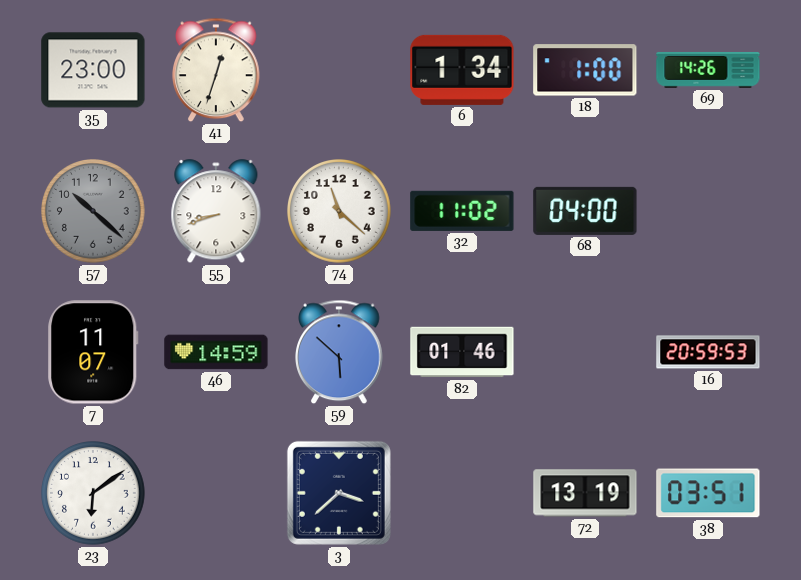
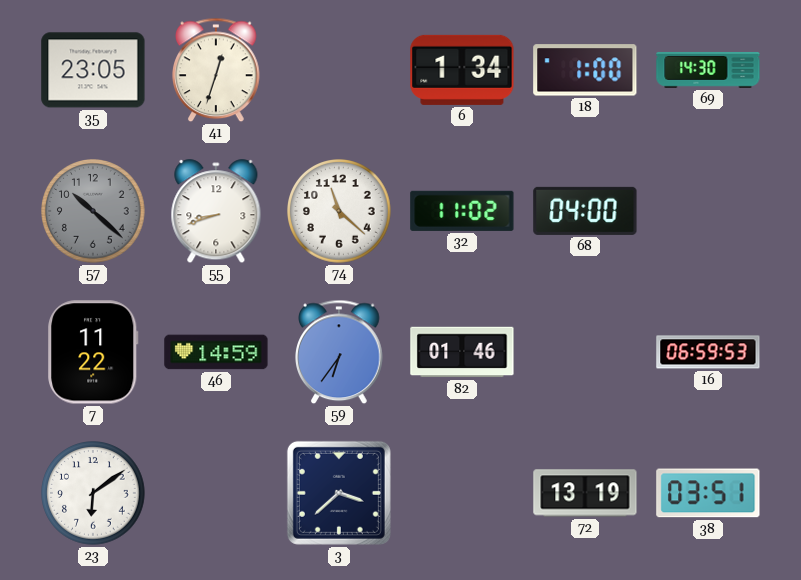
35: 23:00 -> 23:05
69: 14:26 -> 14:30
7: 11:07 -> 11:22
59: 5:52 -> 6:36
16: 20:59 -> 06:59
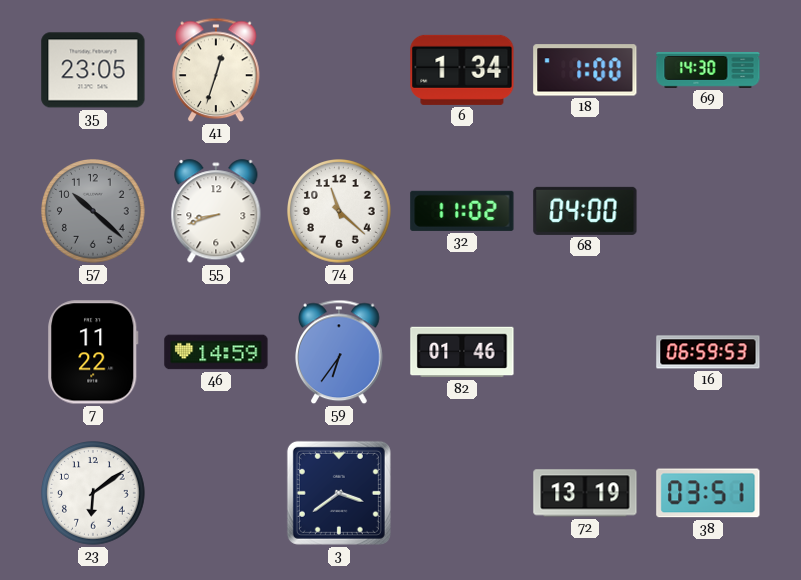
3: 3:38 -> 3:39
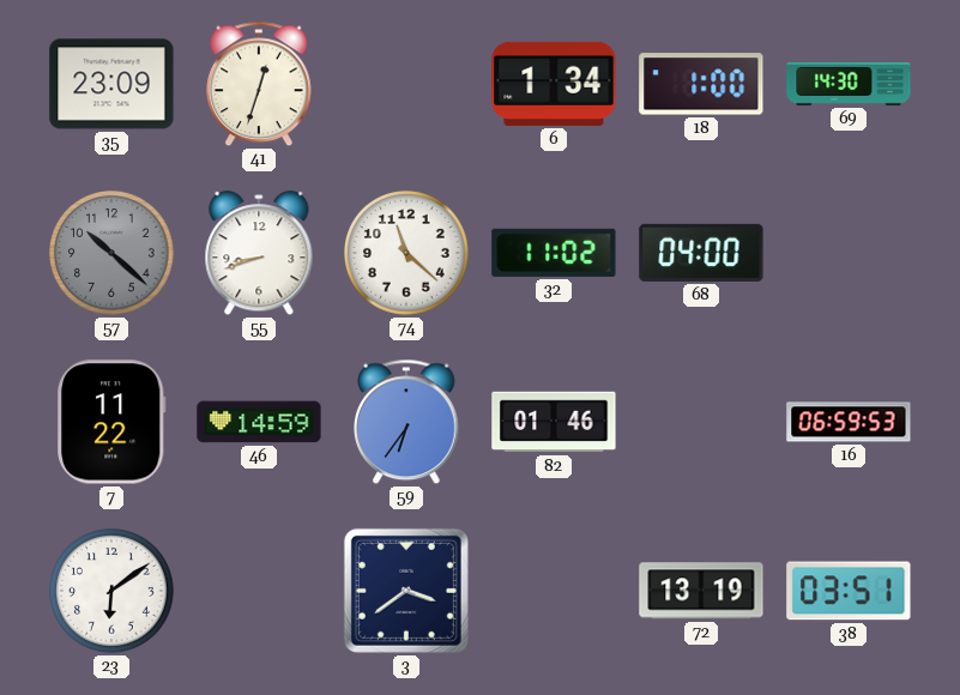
35: 23:05 -> 23:09
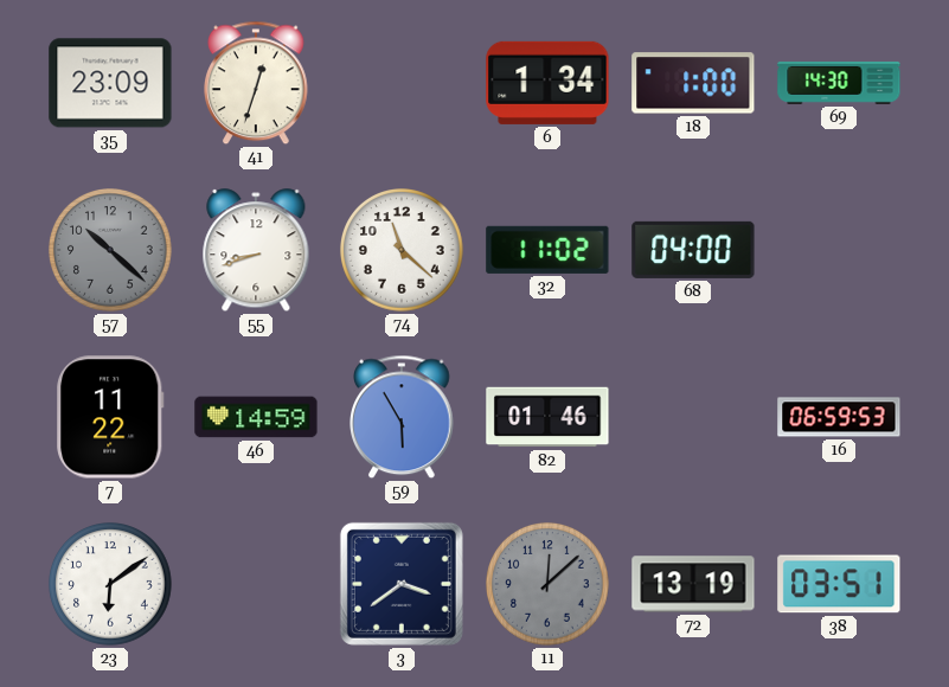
59: 6:36 -> 5:55
11: none -> 12:08
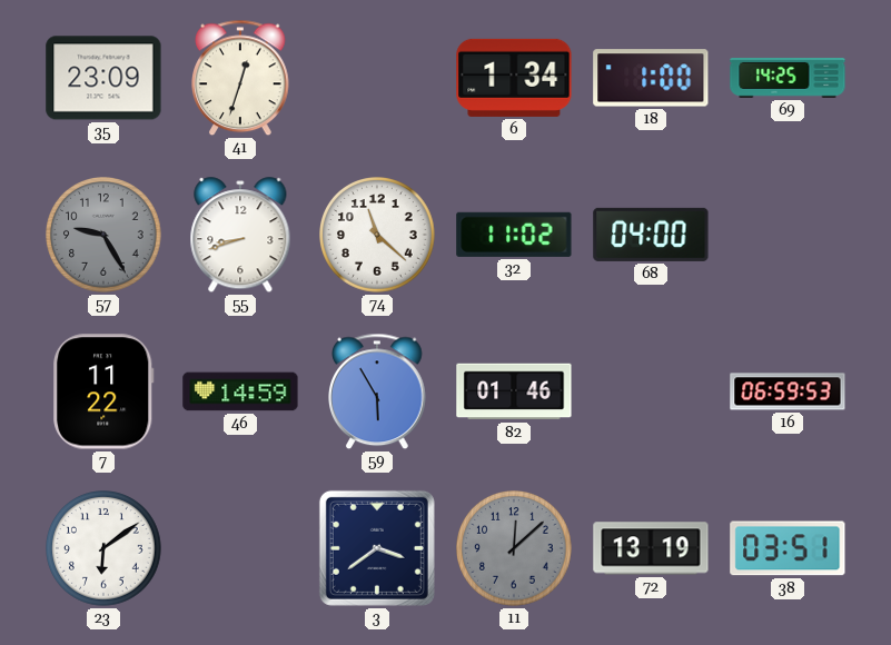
69: 14:30 -> 14:25
57: 10:22 -> 9:25
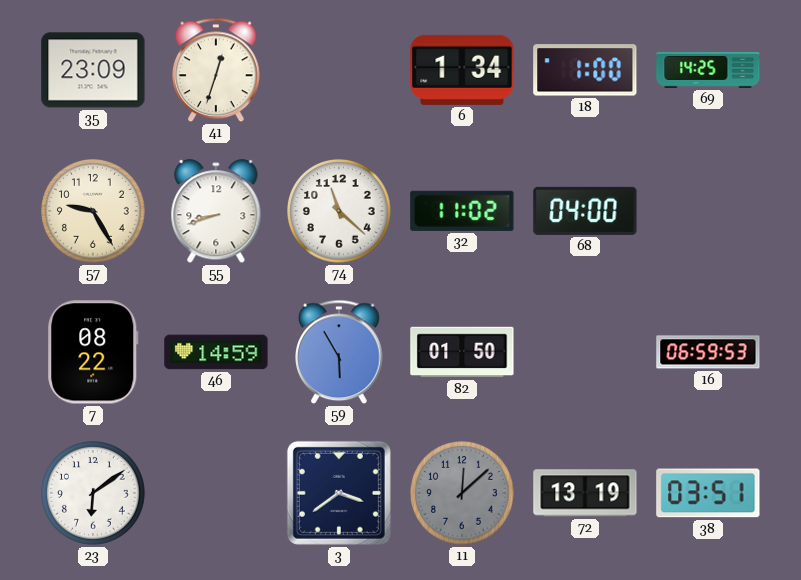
57 dial: grey -> cream
7: 11:22 -> 08:22
82: 01:46 -> 01:50
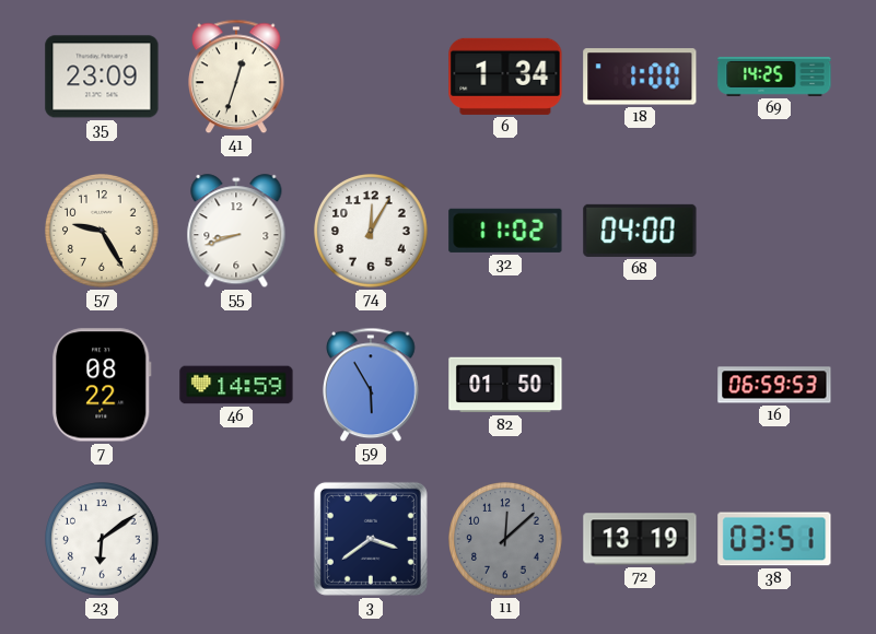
74: 11:22 -> 12:05
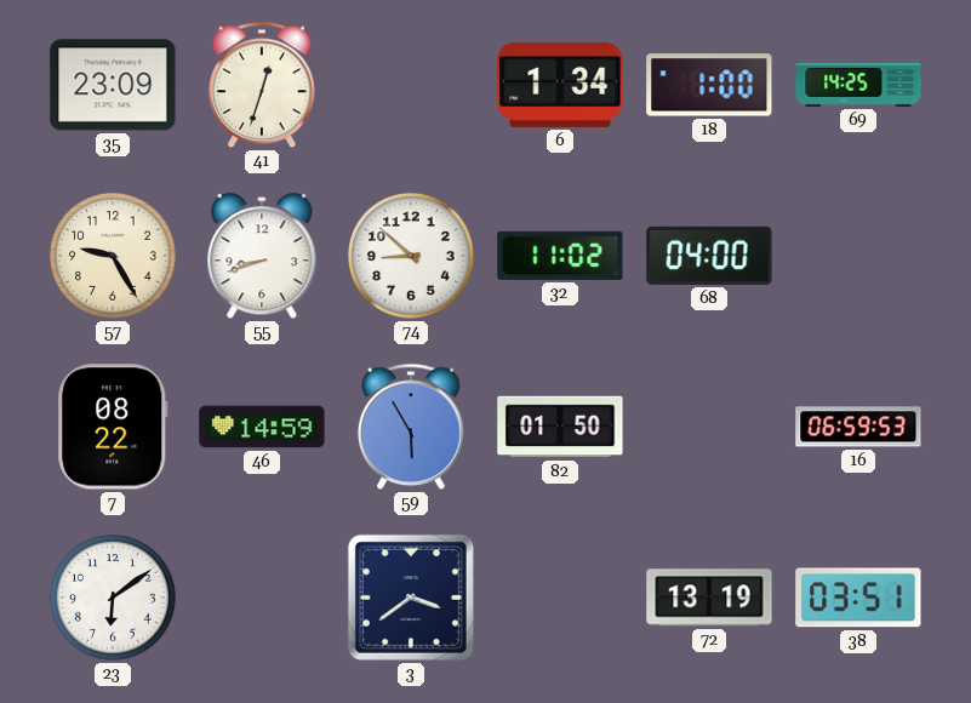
74: 12:05 -> 8:52
11: 12:08 -> none
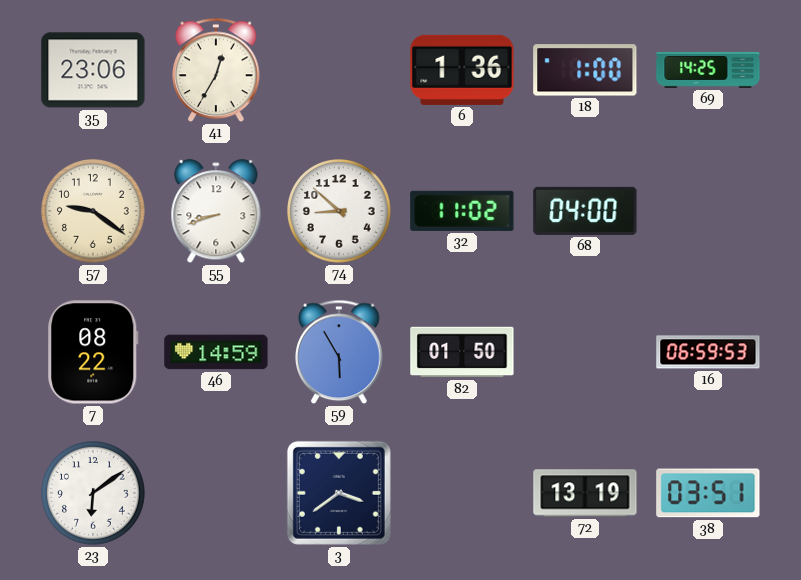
35: 23:09 -> 23:06
41: 12:33 -> 12:35
6: 1:34 -> 1:36
57: 9:25 -> 9:21
